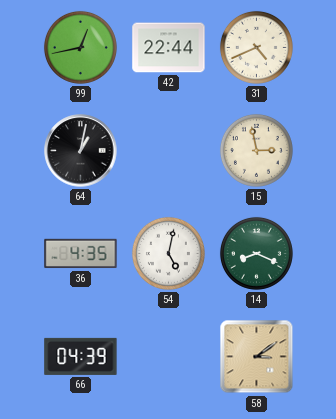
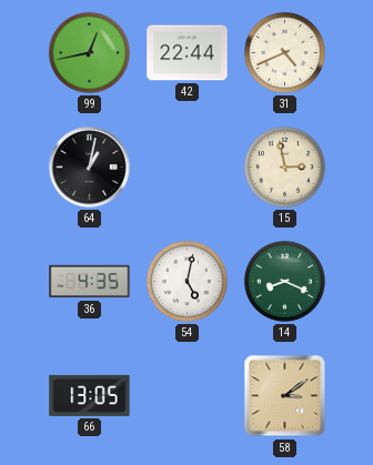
66: 04:39 -> 13:05
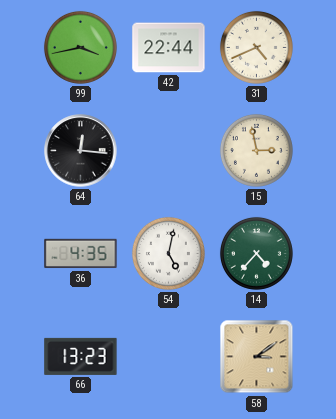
99: 12:43 -> 3:43
64: 1:02 -> 12:16
14: 8:19 -> 4:37
66: 13:05 -> 13:23
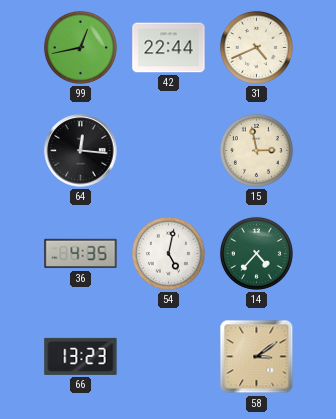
99: 3:43 -> 12:43
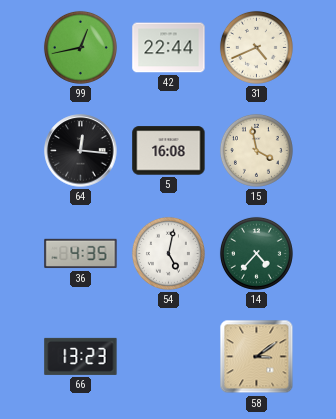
5: none -> 16:08
15: 2:58 -> 3:58
